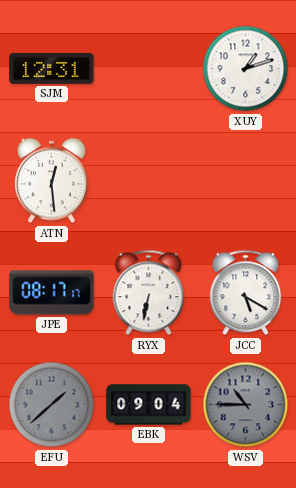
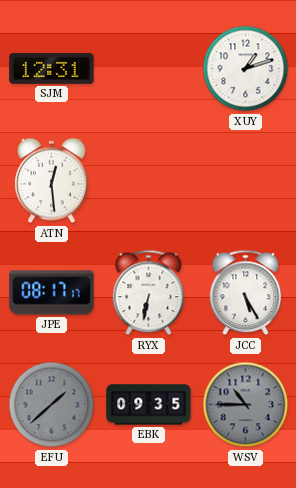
JCC: 5:20 -> 5:25
EBK: 09:04 -> 09:35
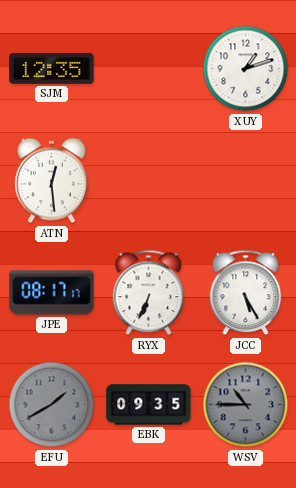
SJM: 12:31 -> 12:35
RYX: 6:32 -> 6:34
EFU: 1:38 -> 1:40
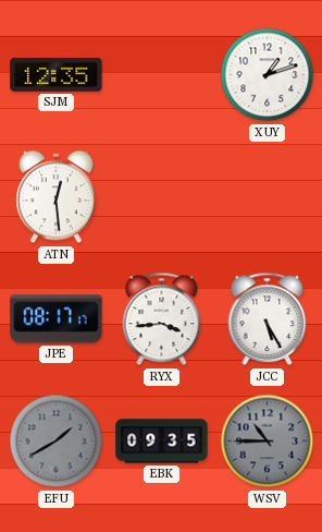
RYX: 6:34 -> 3:44
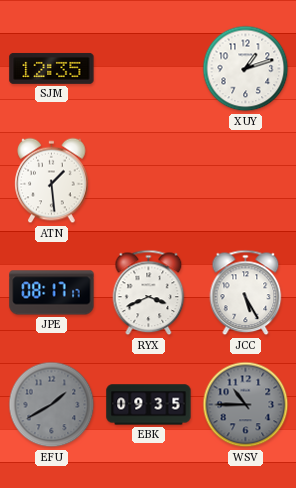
ATN: 12:29 -> 1:29
RYX: 3:44 -> 3:41
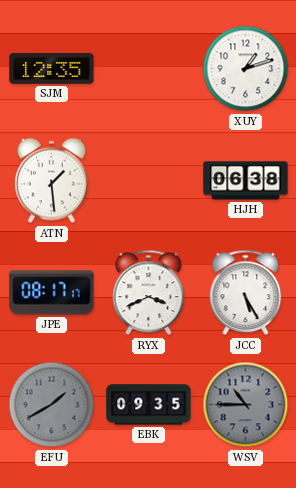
HJH: none -> 06:38
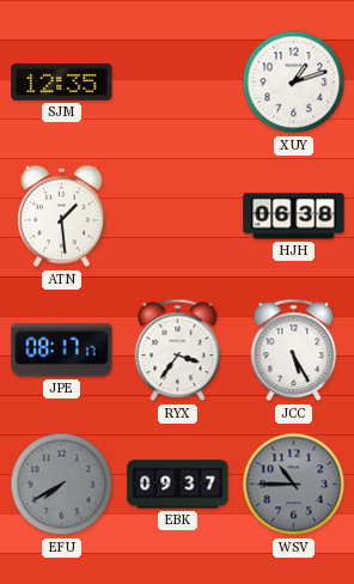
RYX: 3:41 -> 3:36
EFU: 1:40 -> 7:40
EBK: 09:35 -> 09:37
